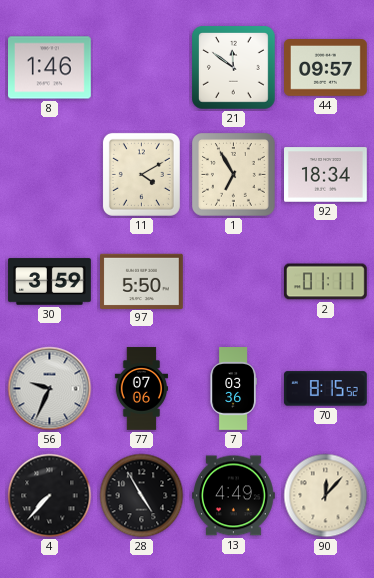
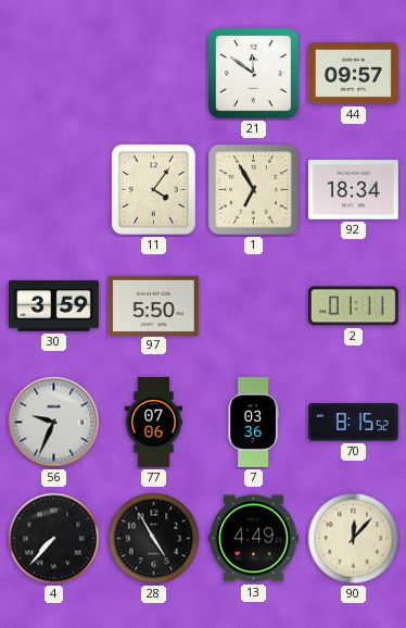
8: 1:46 -> none
11: 4:10 -> 4:06
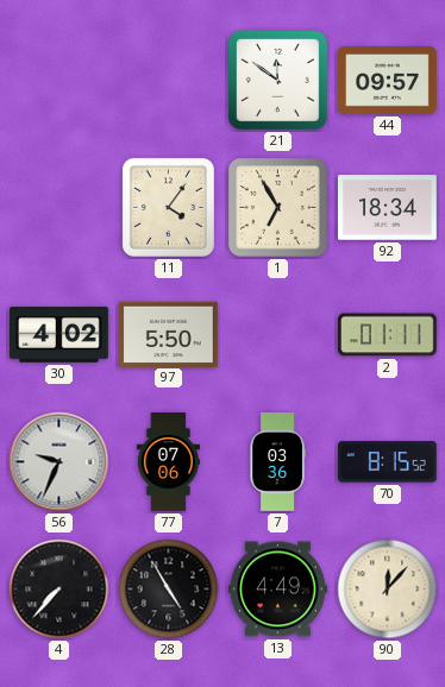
30: 3:59 -> 4:02
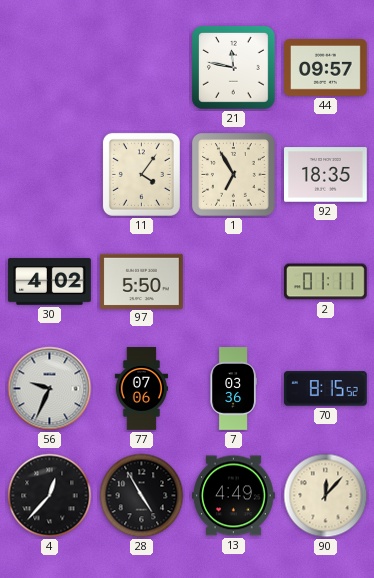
21: 11:51 -> 11:47
92: 18:34 -> 18:35
4: 7:37 -> 12:37
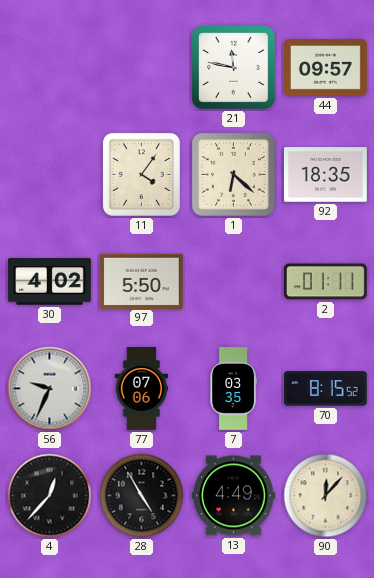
1: 6:55 -> 6:22
7: 03:36 -> 03:35
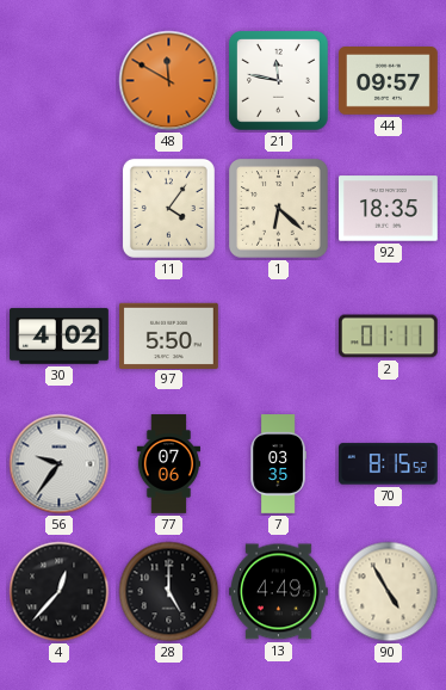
48: none -> 11:50
56: 9:34 -> 9:36
28: 4:55 -> 5:00
90: 12:07 -> 4:55
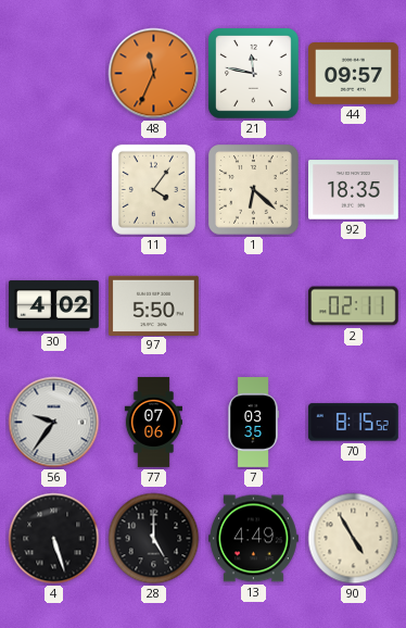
48: 11:50 -> 11:34
2: 01:11 -> 02:11
4: 12:37 -> 5:27
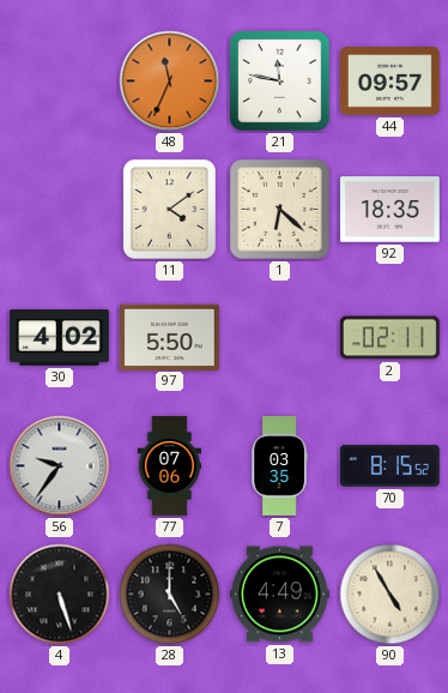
11: 4:06 -> 4:09
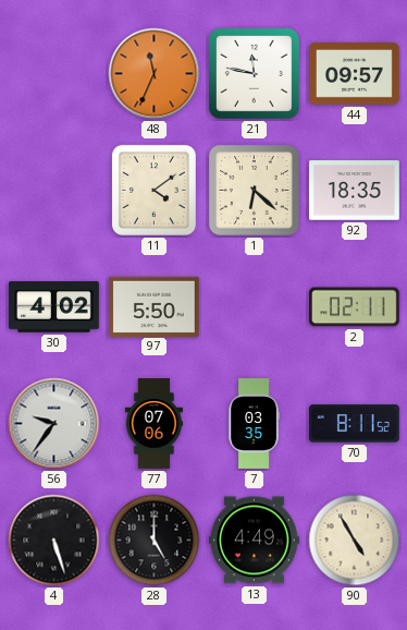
70: 8:15 -> 8:11
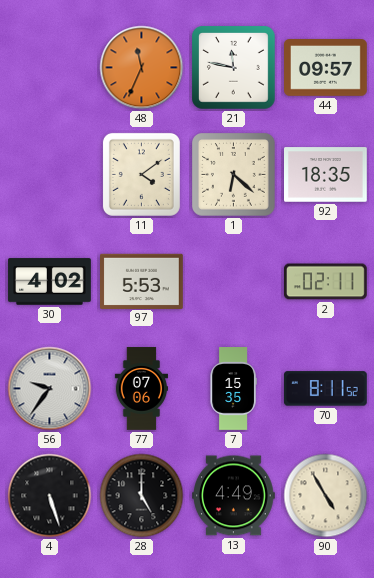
97: 5:50 -> 5:53
7: 03:35 -> 15:35
